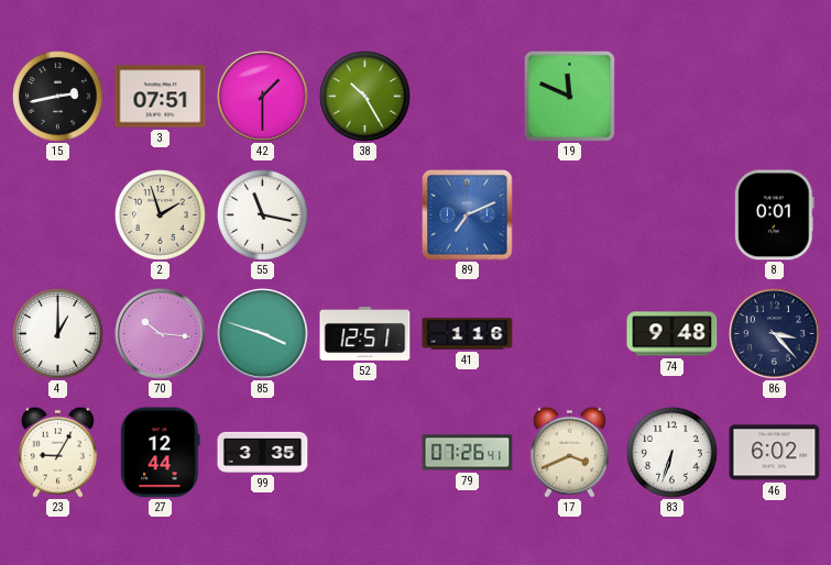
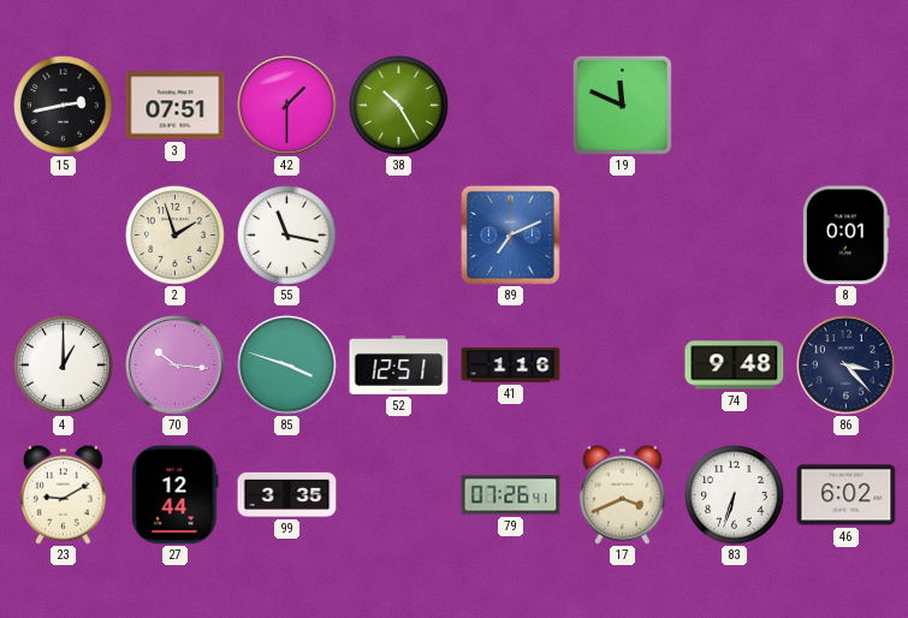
23: 9:05 -> 9:10
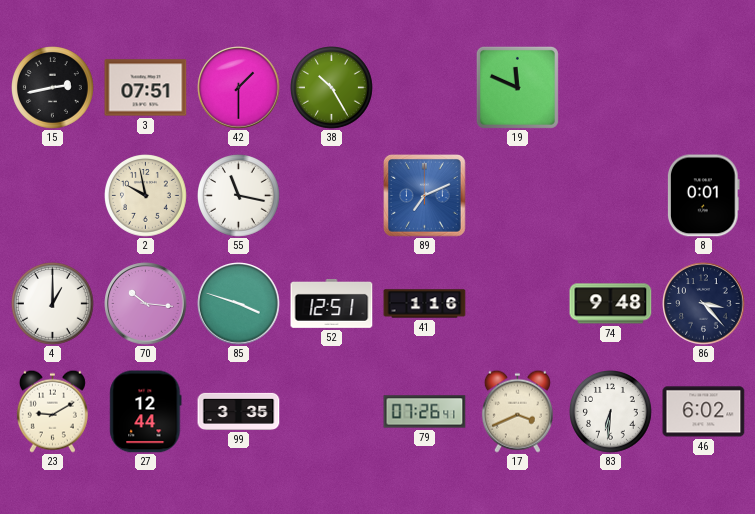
2: 1:57 -> 9:58
83: 6:33 -> 6:31
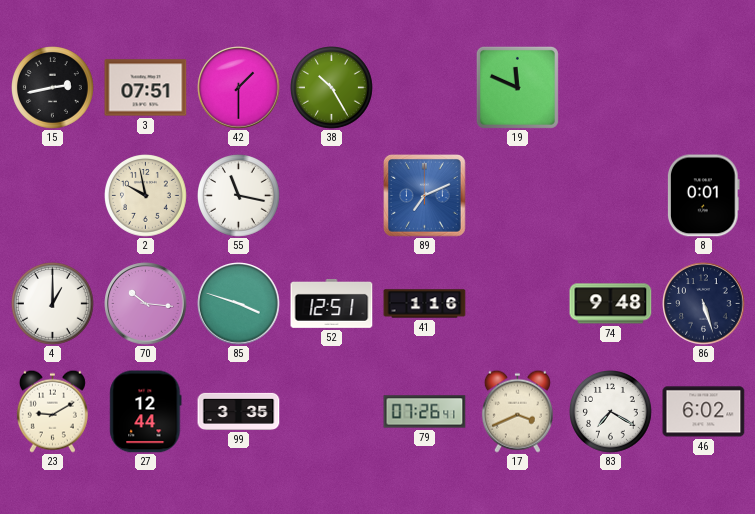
86: 3:23 -> 5:27
83: 6:31 -> 7:20
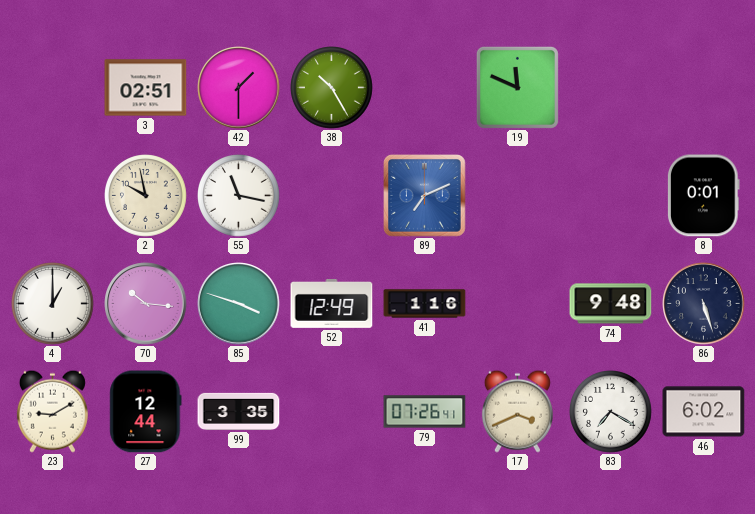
15: 2:43 -> none
3: 07:51 -> 02:51
52: 12:51 -> 12:49
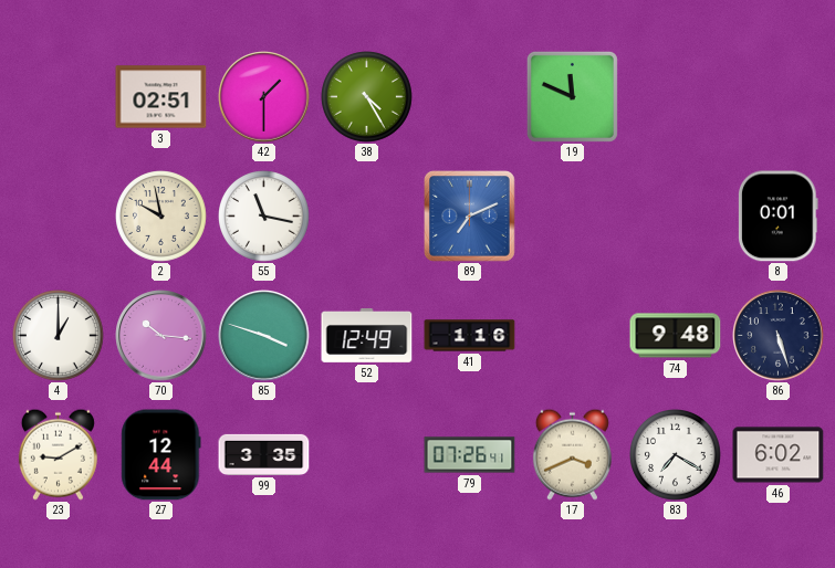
38: 10:25 -> 4:25
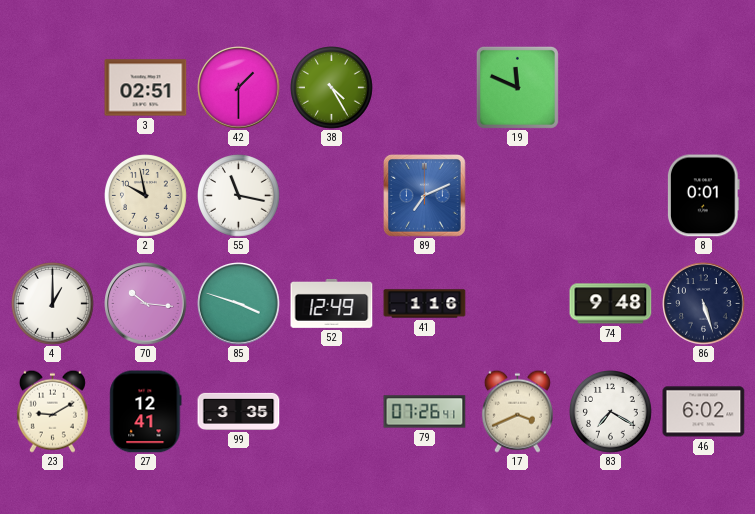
27: 12:44 -> 12:41
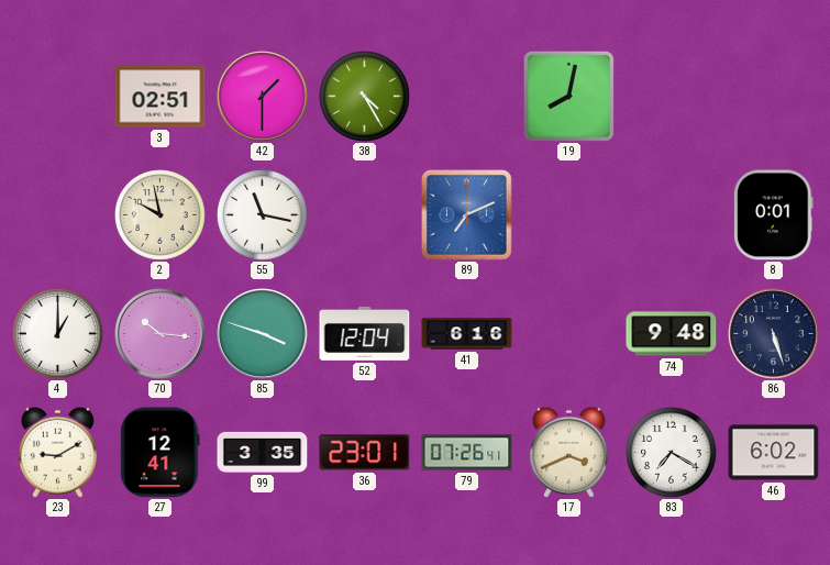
19: 11:49 -> 8:02
52: 12:49 -> 12:04
41: 1:16 -> 6:16
36: none -> 23:01
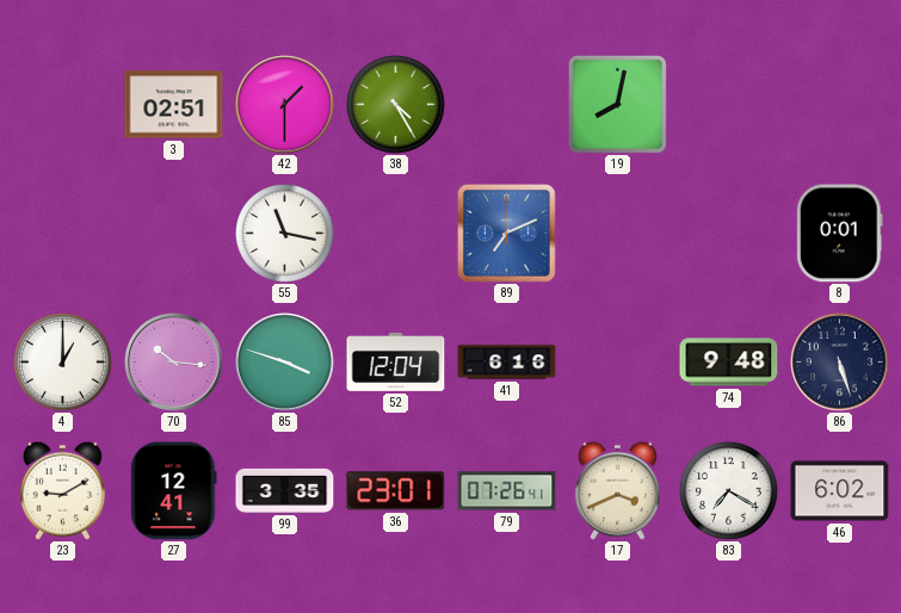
2: 9:58 -> none
